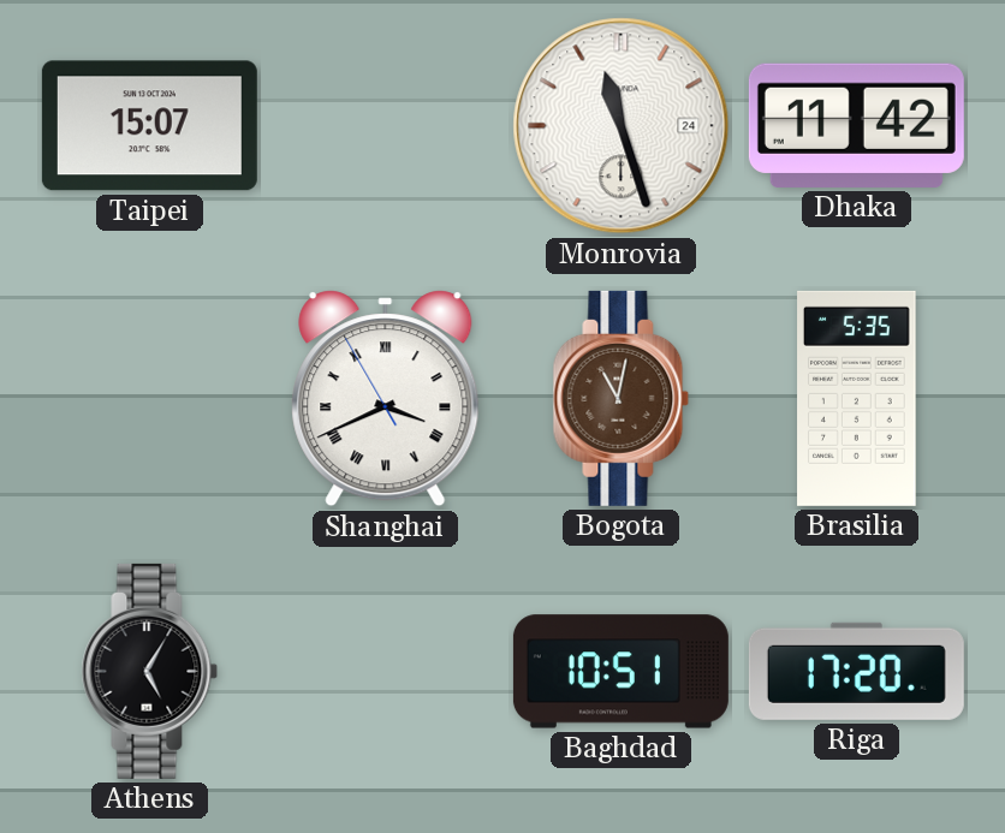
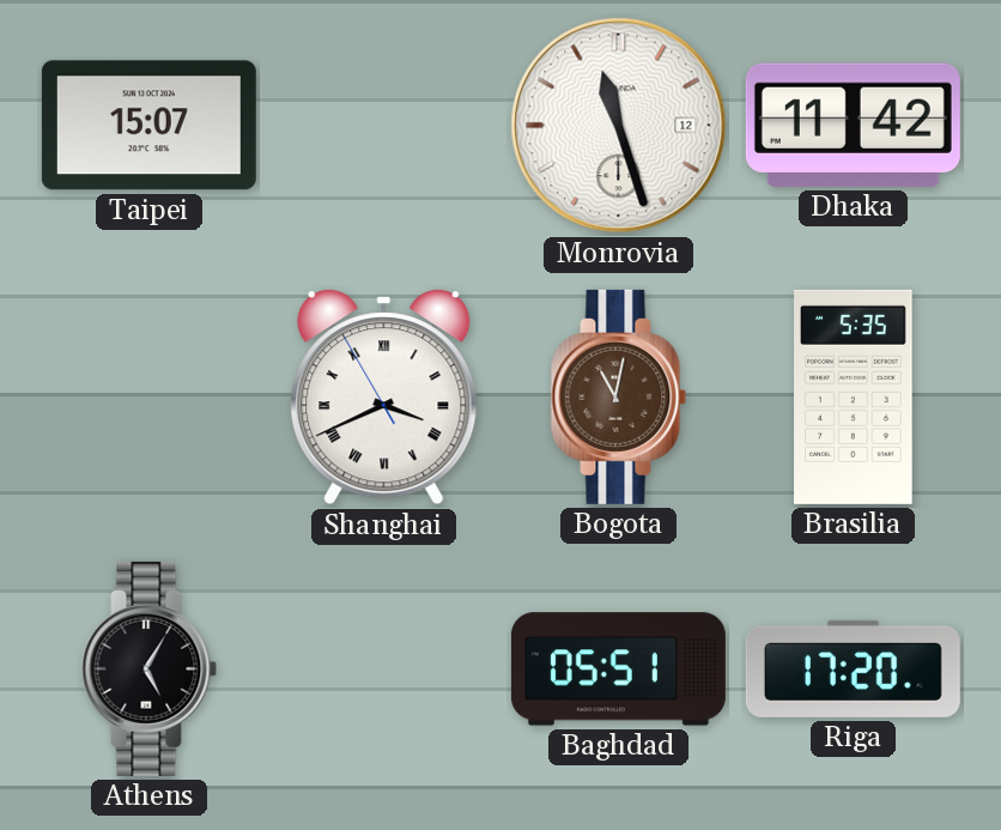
Monrovia date: 24 -> 12
Baghdad: 10:51 -> 05:51
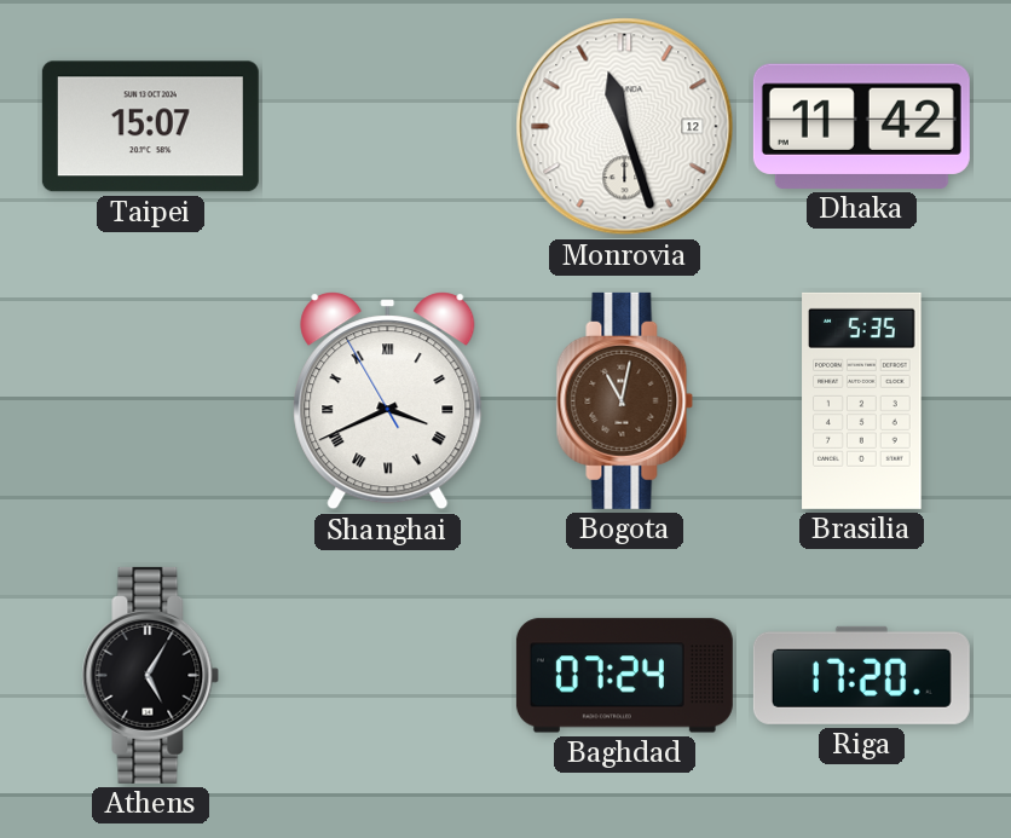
Baghdad: 05:51 -> 07:24
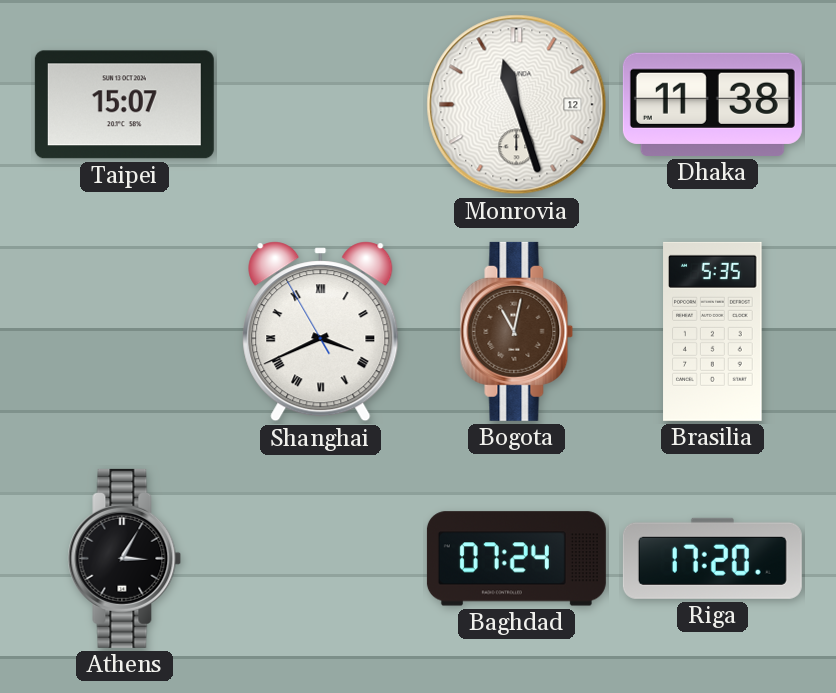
Dhaka: 11:42 -> 11:38
Athens: 5:05 -> 3:05
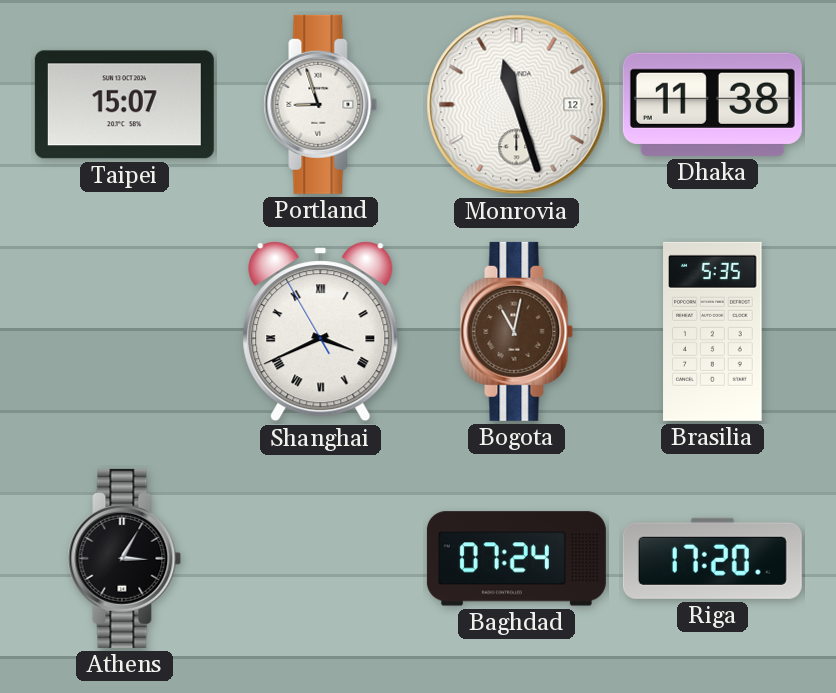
Portland: none -> 8:57
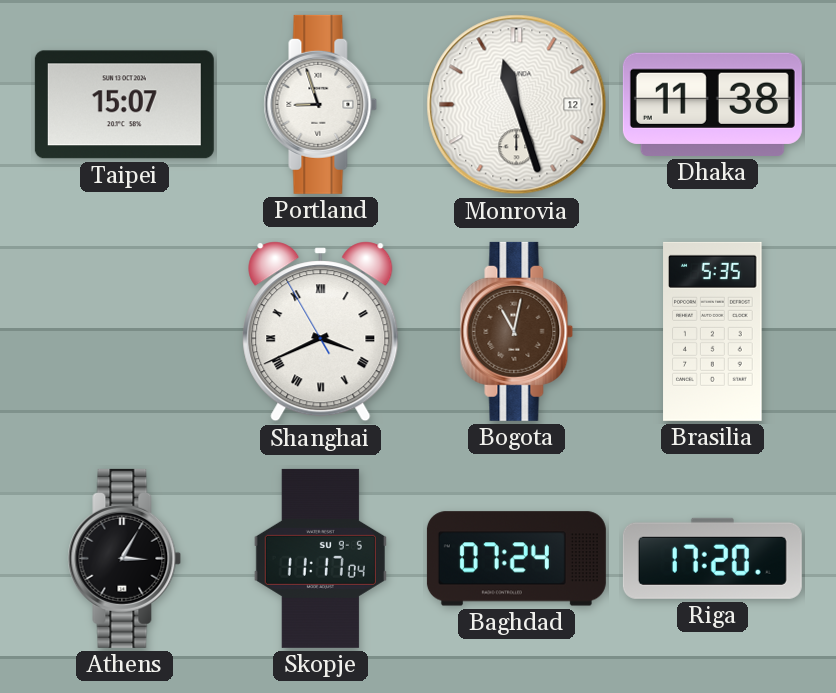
Skopje: none -> 11:17
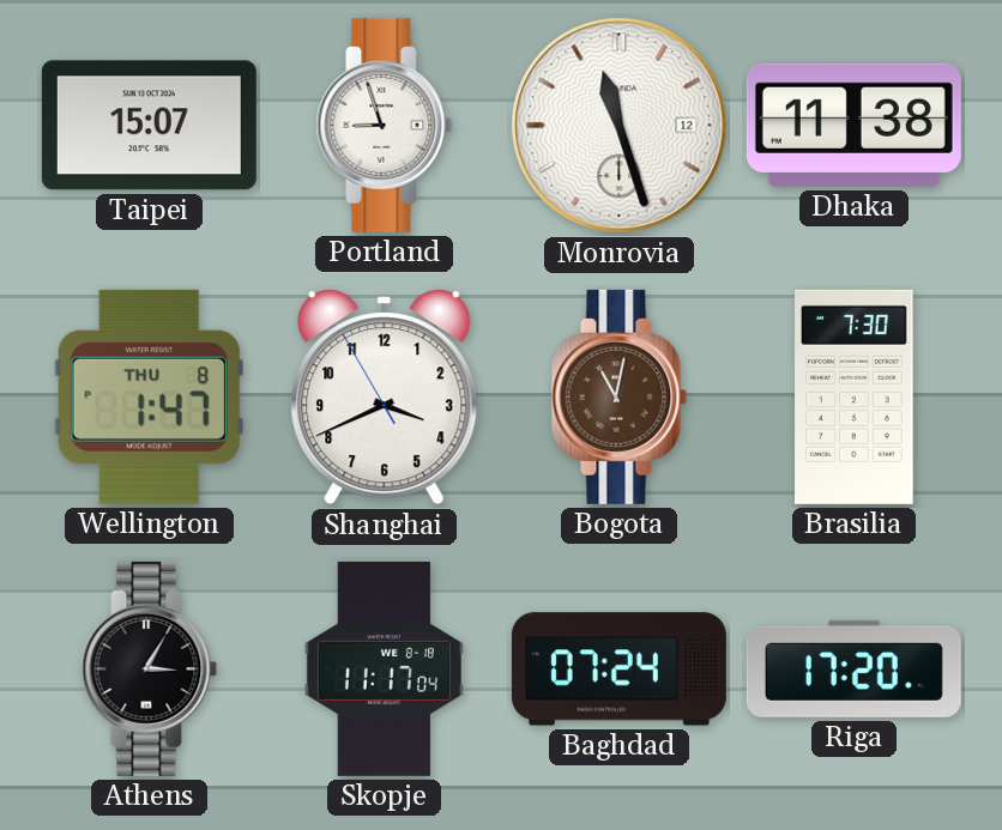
Wellington: none -> 1:47
Shanghai numerals: Roman -> Arabic
Brasilia: 5:35 -> 7:30
Skopje date: SU 9-5 -> WE 8-18
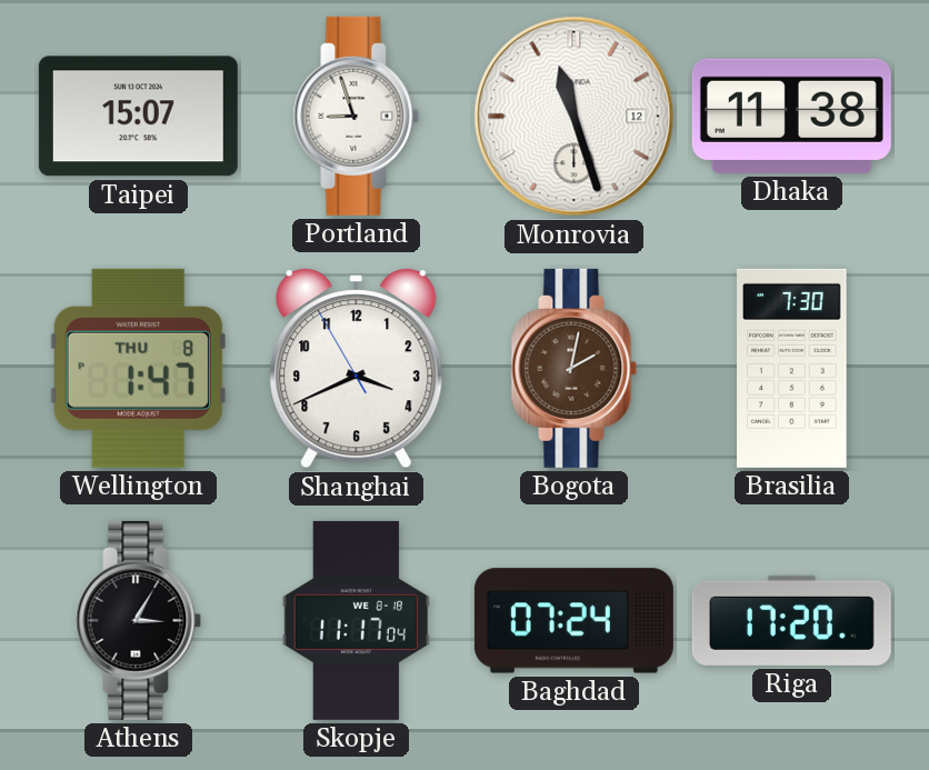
Bogota: 11:02 -> 2:02
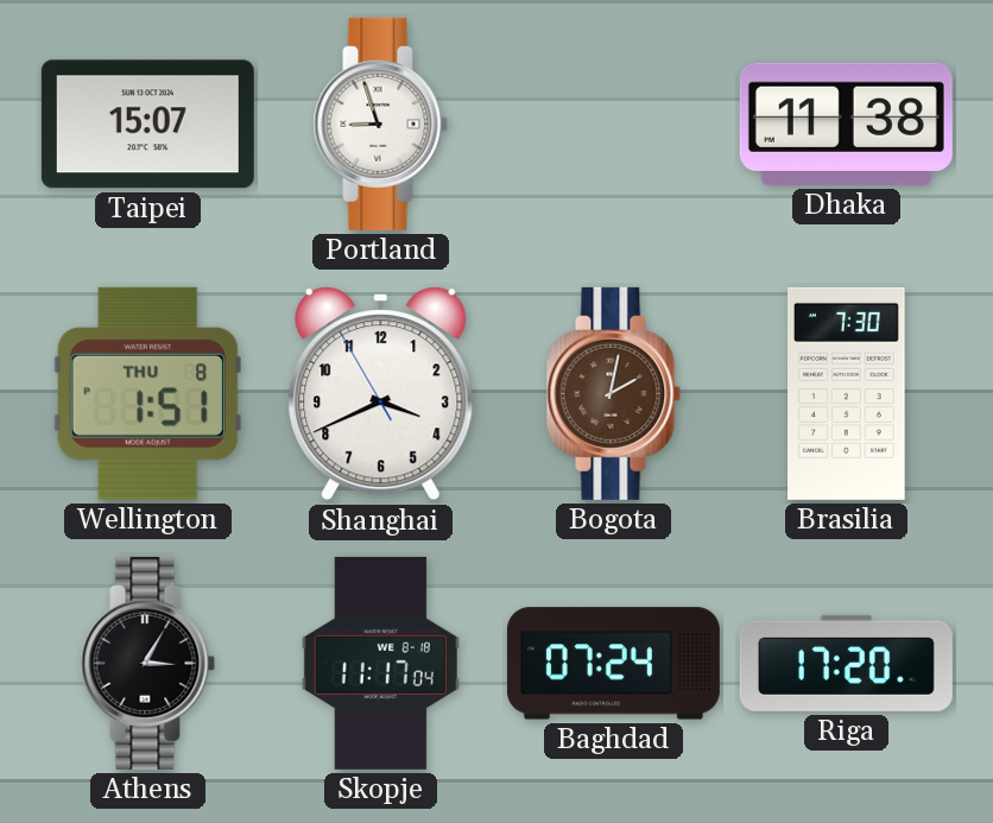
Monrovia: 11:27 -> none
Wellington: 1:47 -> 1:51
